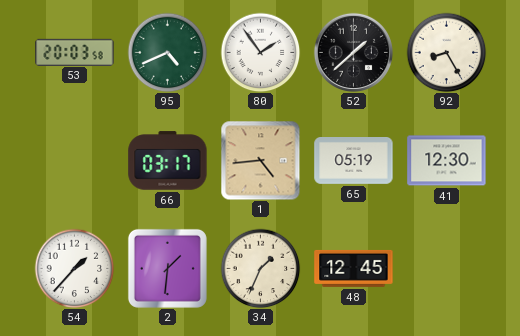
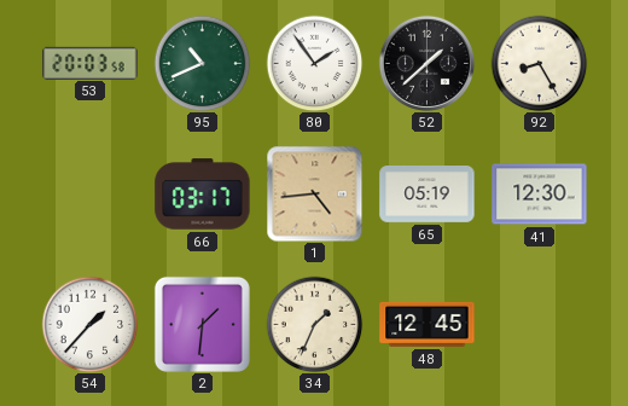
95: 4:41 -> 10:41
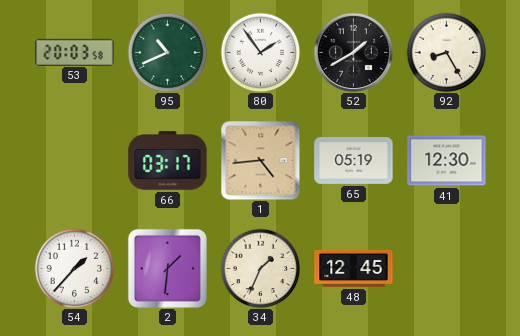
52: 1:38 -> 1:40
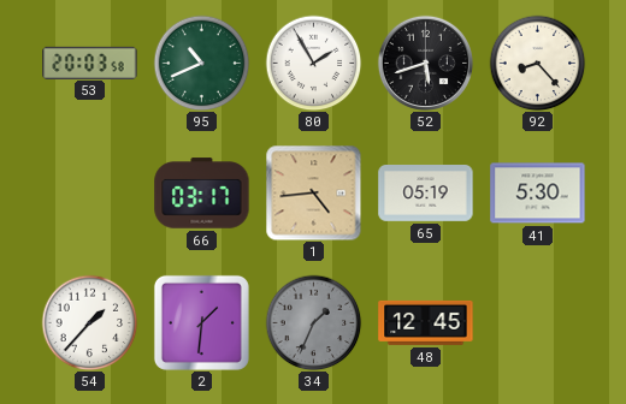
80: 1:54 -> 1:55
52: 1:40 -> 5:42
92: 8:25 -> 8:23
41: 12:30 -> 5:30
34 dial: cream -> grey
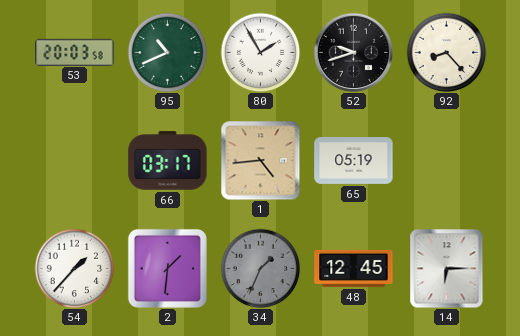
52: 5:42 -> 9:42
41: 5:30 -> none
14: none -> 6:15
